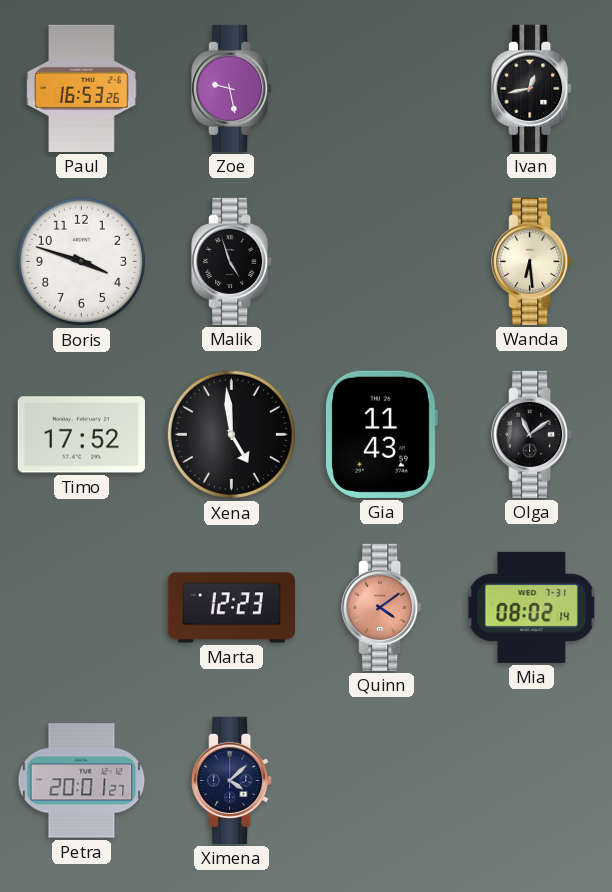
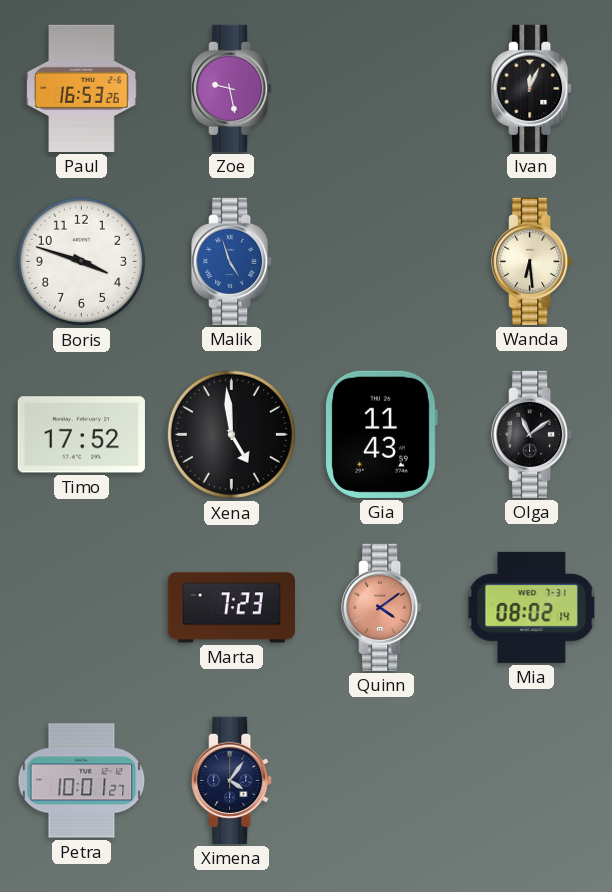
Ivan: 12:43 -> 12:04
Malik dial: black -> blue
Marta: 12:23 -> 7:23
Petra: 20:01 -> 10:01
Ximena: 4:08 -> 4:06
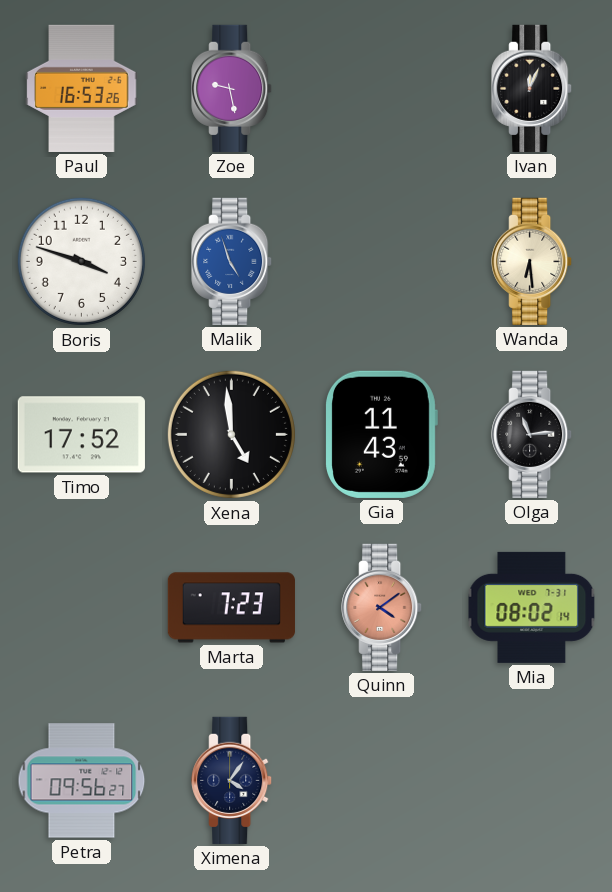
Olga: 11:09 -> 11:14
Petra: 10:01 -> 09:56
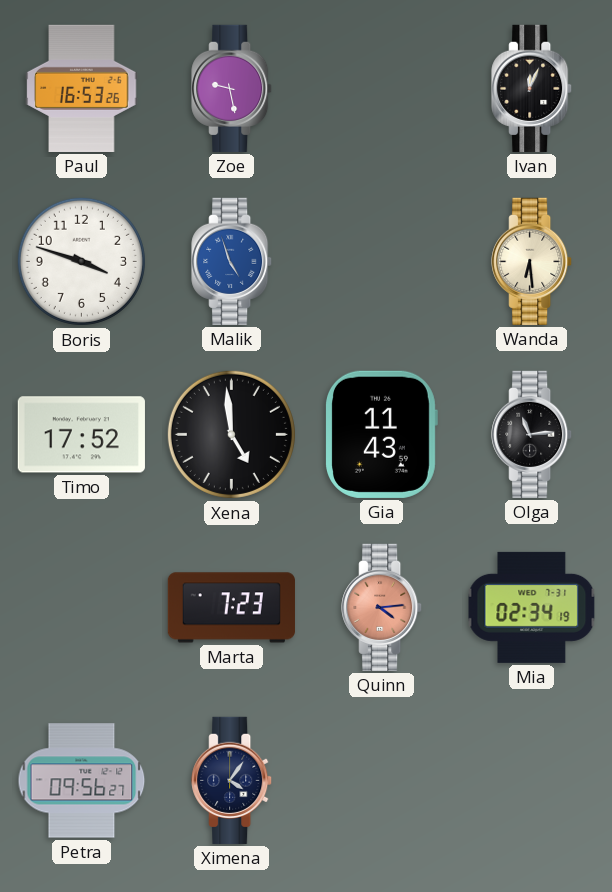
Quinn: 4:09 -> 4:14
Mia: 08:02 -> 02:34
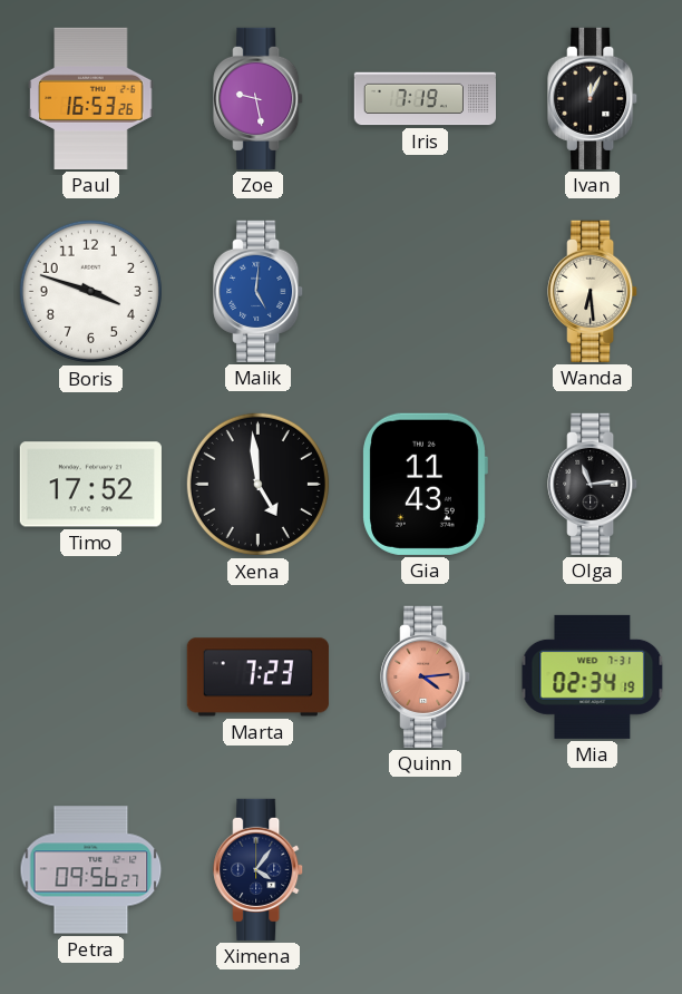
Iris: none -> 7:19
Malik: 4:57 -> 5:01
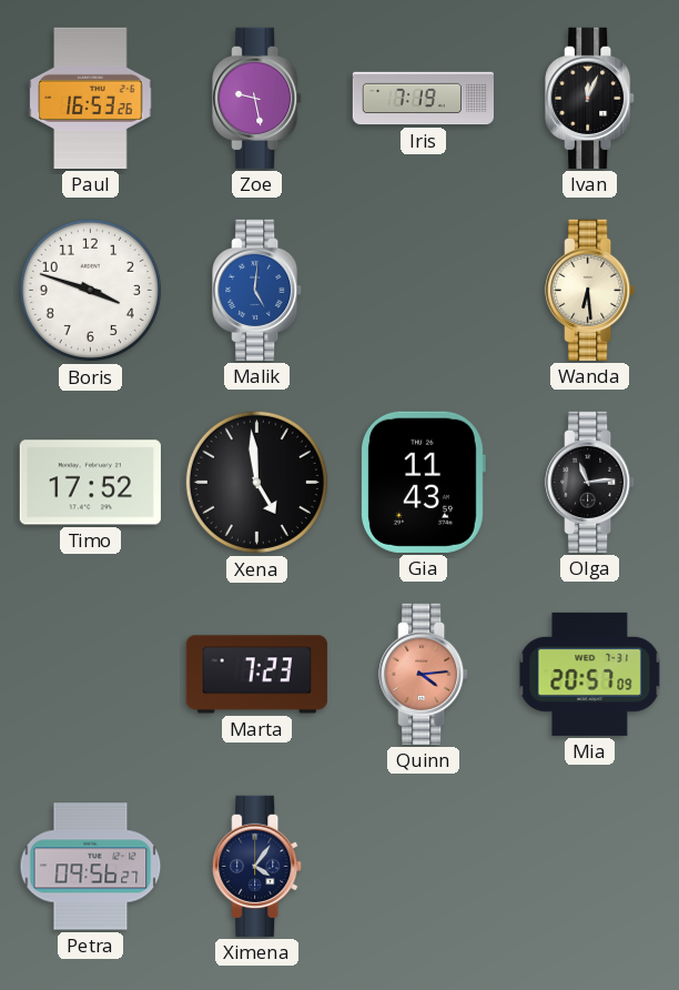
Mia: 02:34 -> 20:57
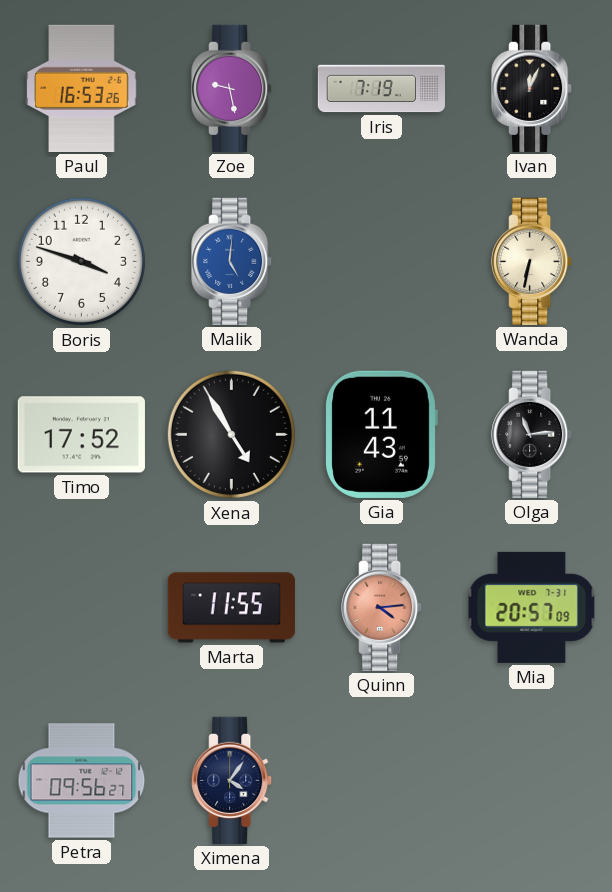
Wanda: 6:29 -> 6:32
Xena: 4:59 -> 4:55
Marta: 7:23 -> 11:55
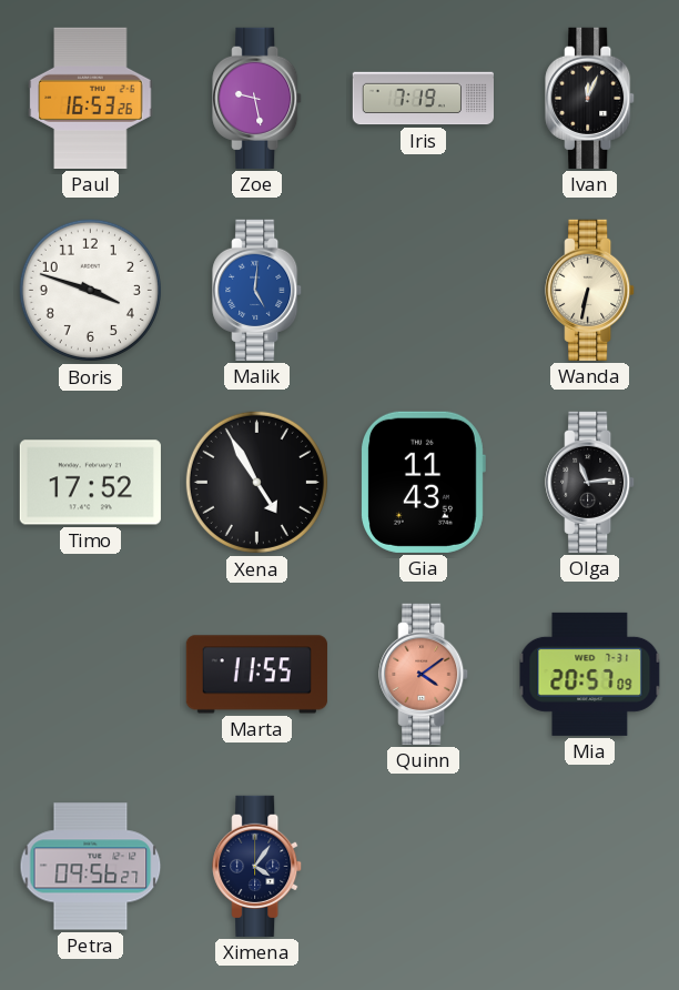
Quinn: 4:14 -> 4:09
